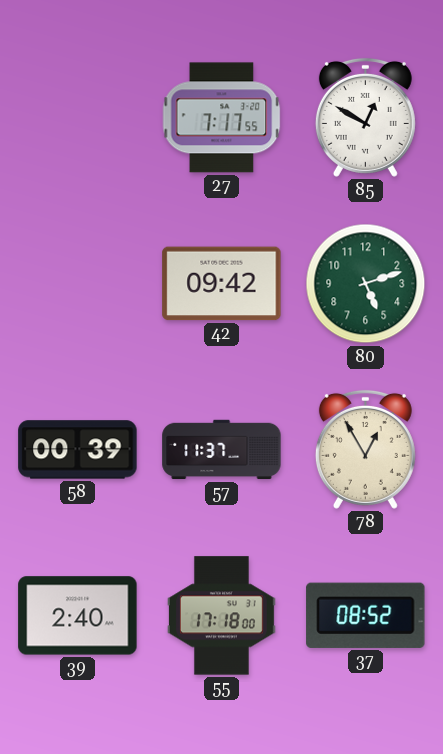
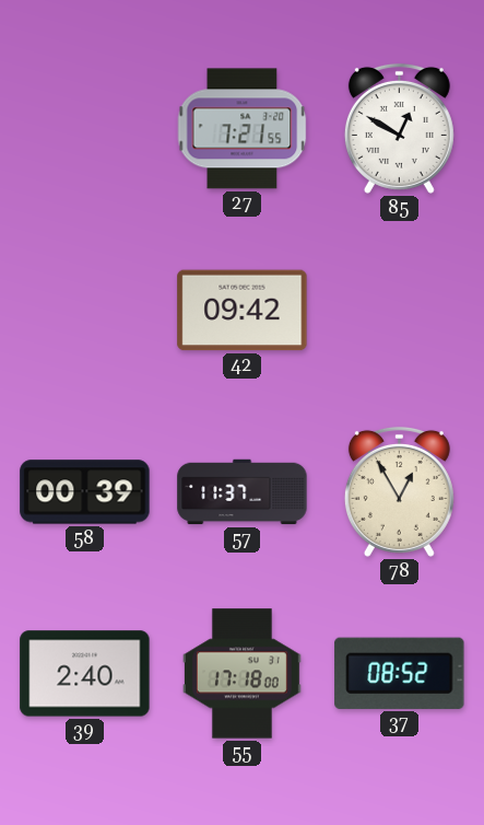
27: 7:17 -> 7:21
80: 5:12 -> none
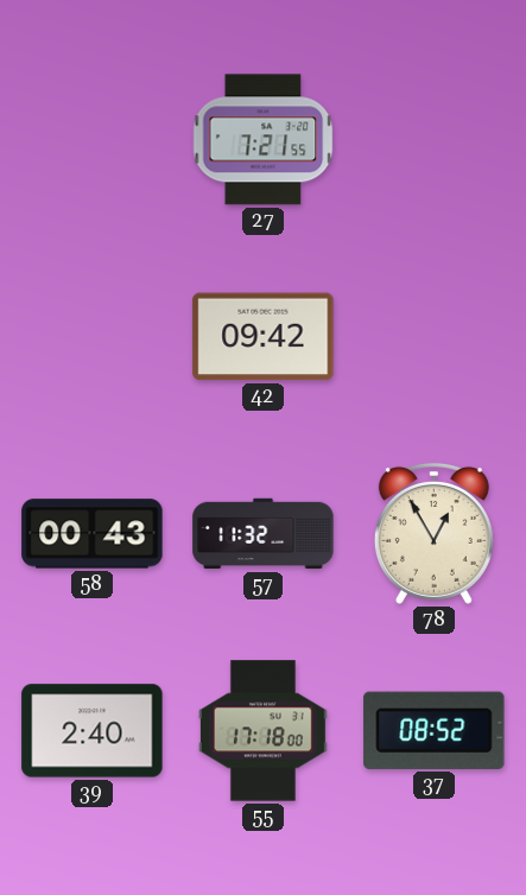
85: 12:50 -> none
58: 00:39 -> 00:43
57: 11:37 -> 11:32
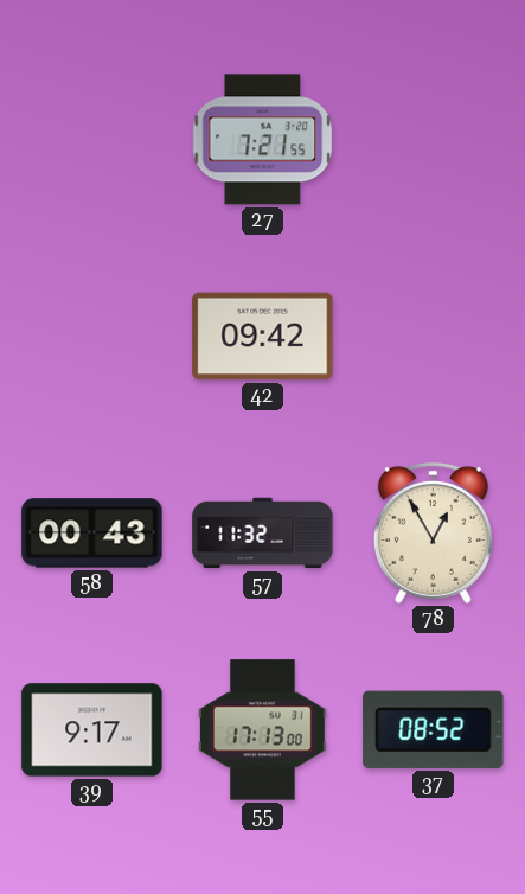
39: 2:40 -> 9:17
55: 17:18 -> 17:13
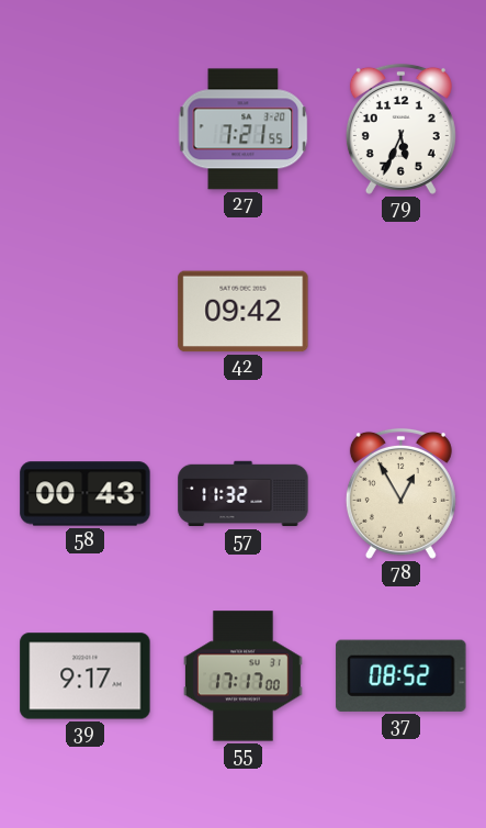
79: none -> 5:34
55: 17:13 -> 17:17
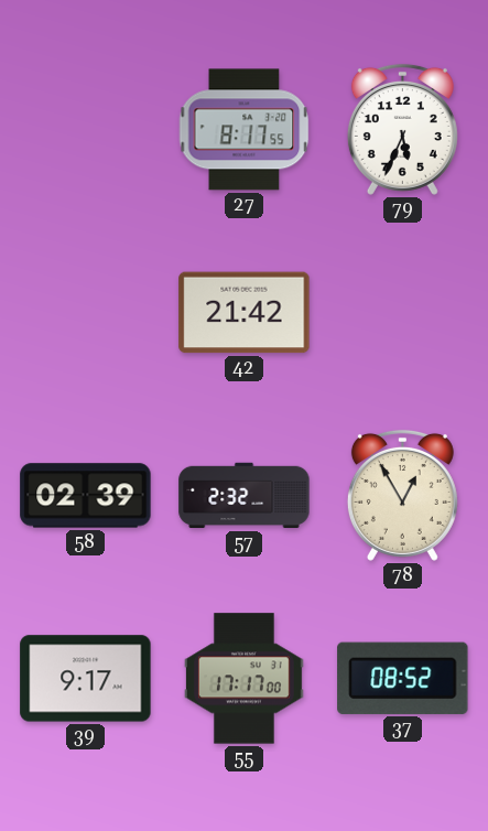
27: 7:21 -> 8:17
42: 09:42 -> 21:42
58: 00:43 -> 02:39
57: 11:32 -> 2:32
